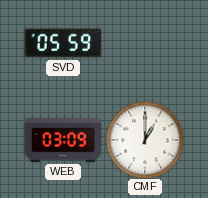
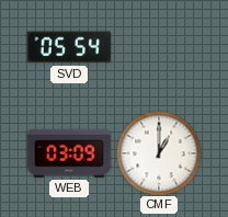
SVD: 05:59 -> 05:54
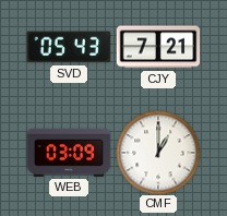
SVD: 05:54 -> 05:43
CJY: none -> 7:21
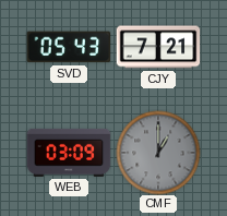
CMF dial: white -> grey
